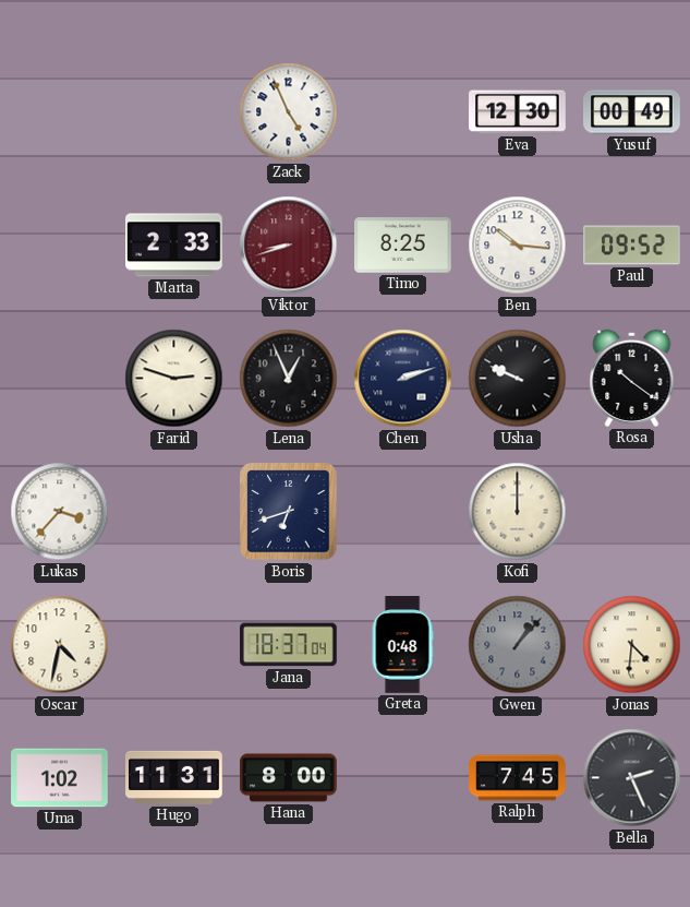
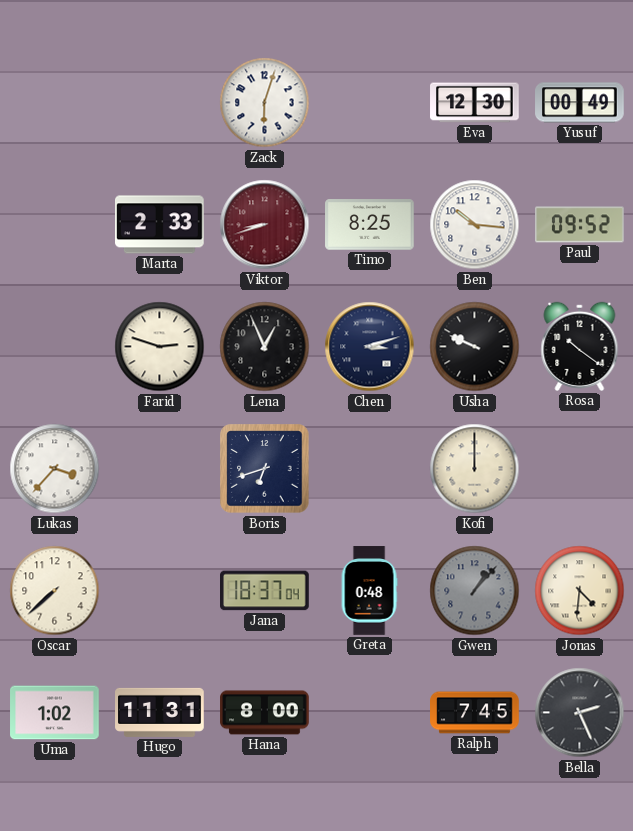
Zack: 4:56 -> 6:03
Chen: 2:12 -> 3:12
Oscar: 4:32 -> 7:38
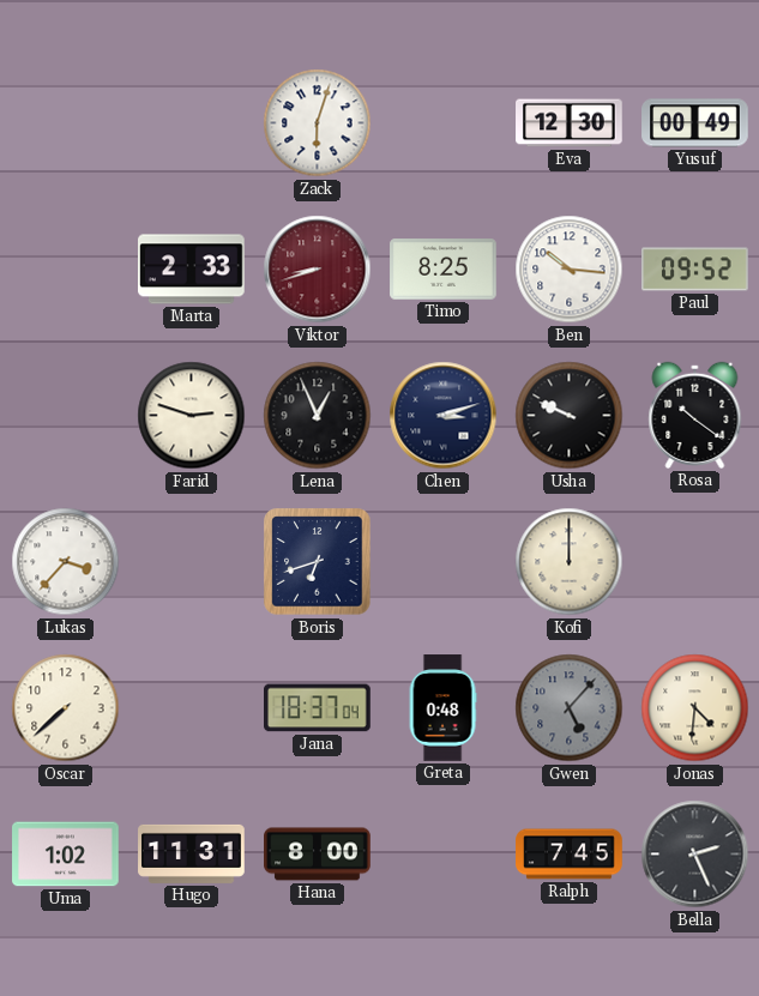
Gwen: 1:07 -> 5:07
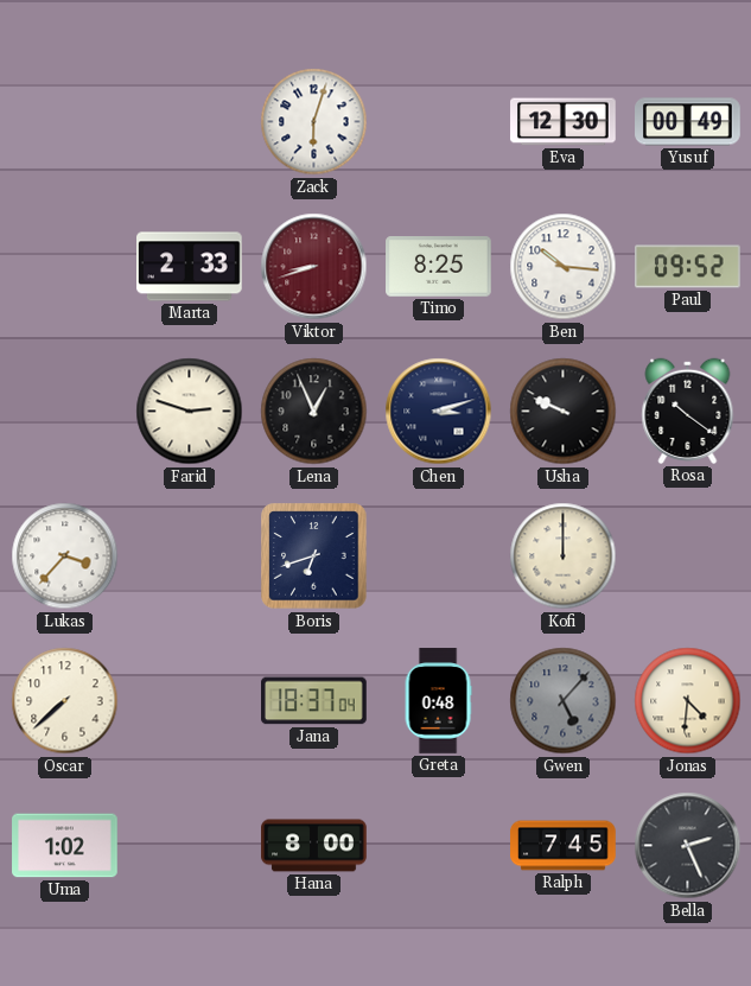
Hugo: 11:31 -> none
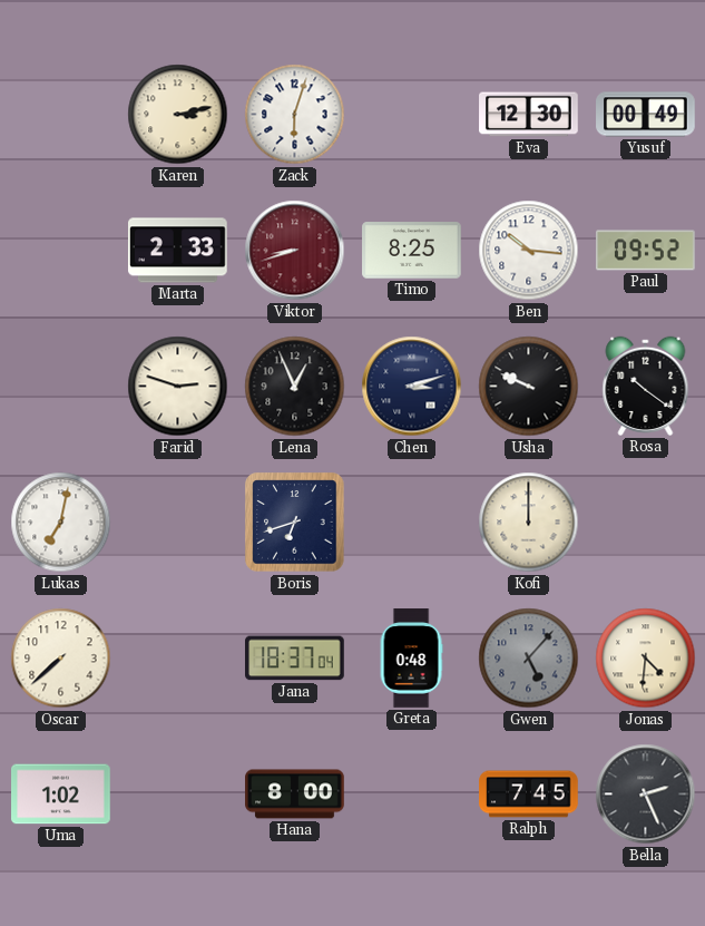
Karen: none -> 3:13
Lukas: 3:37 -> 7:02
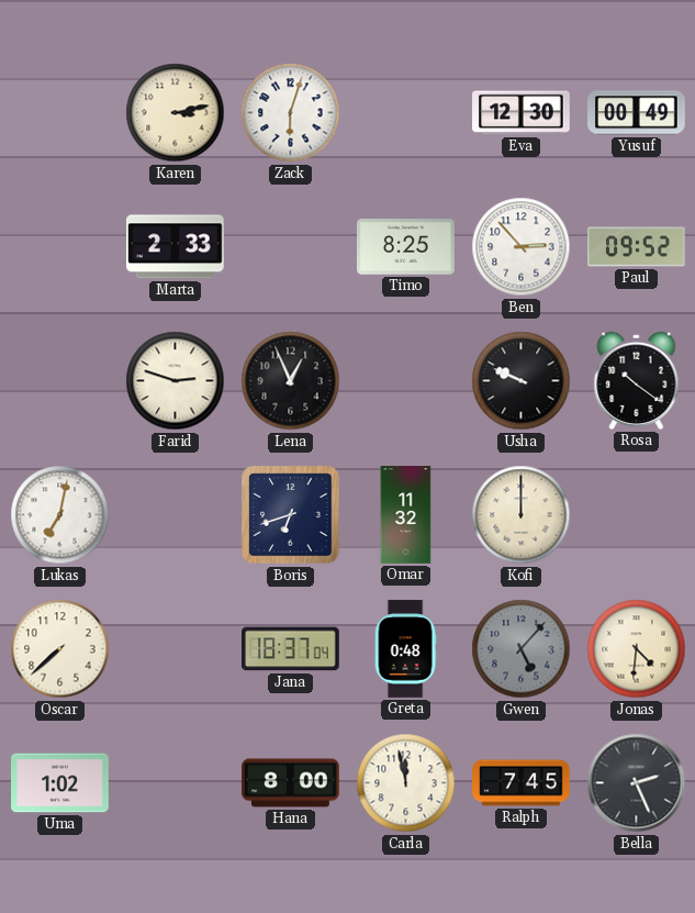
Viktor: 8:42 -> none
Ben: 10:16 -> 2:53
Chen: 3:12 -> none
Omar: none -> 11:32
Carla: none -> 11:58
